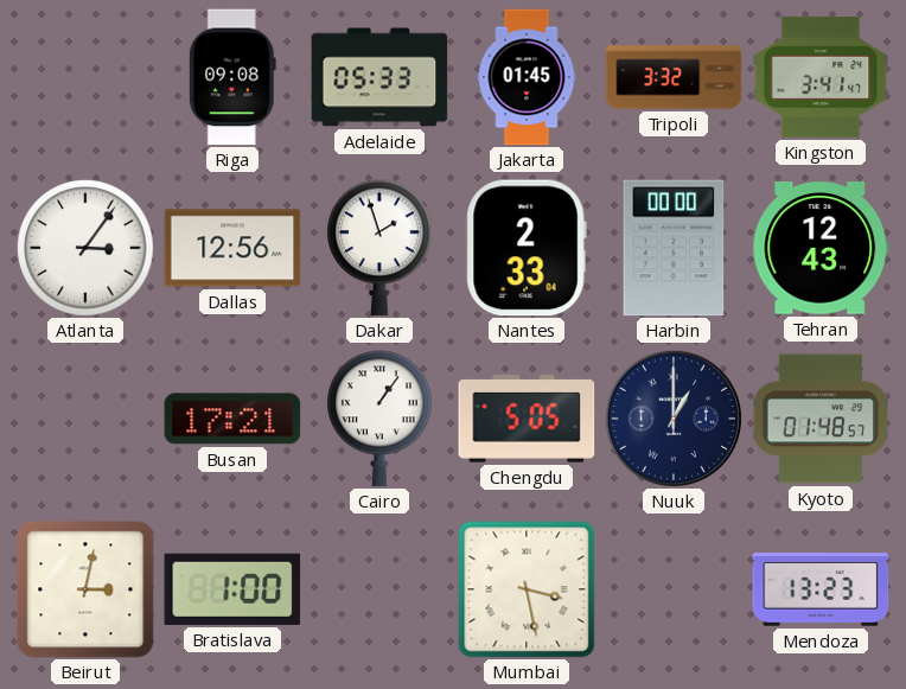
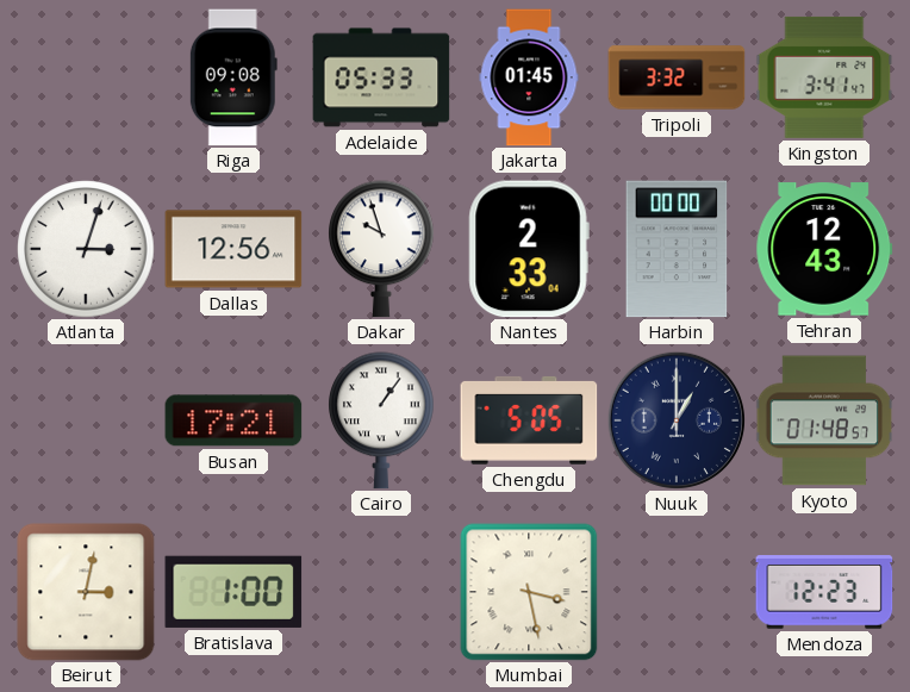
Atlanta: 3:06 -> 3:03
Dakar: 1:57 -> 9:57
Mendoza: 13:23 -> 12:23
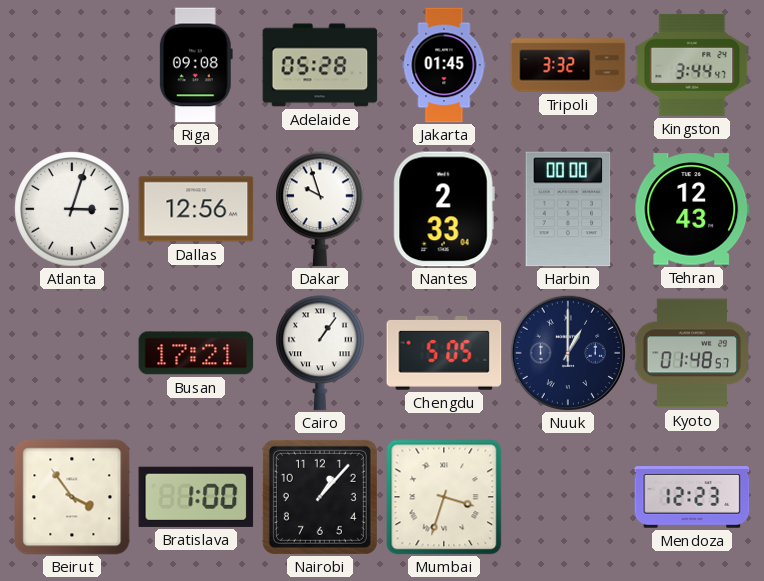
Adelaide: 05:33 -> 05:28
Kingston: 3:41 -> 3:44
Beirut: 3:02 -> 3:54
Nairobi: none -> 1:07
Mumbai: 3:28 -> 3:33
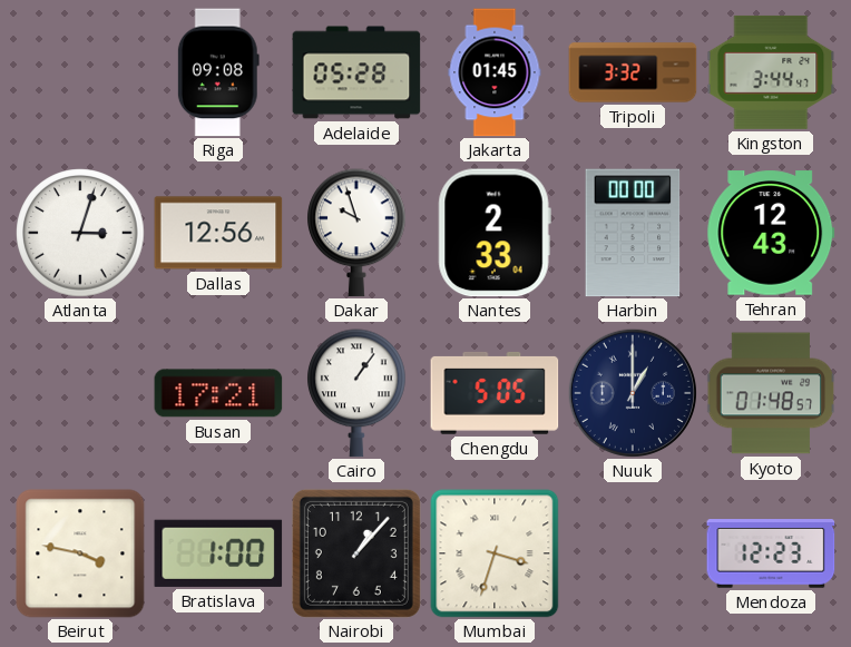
Beirut: 3:54 -> 3:47
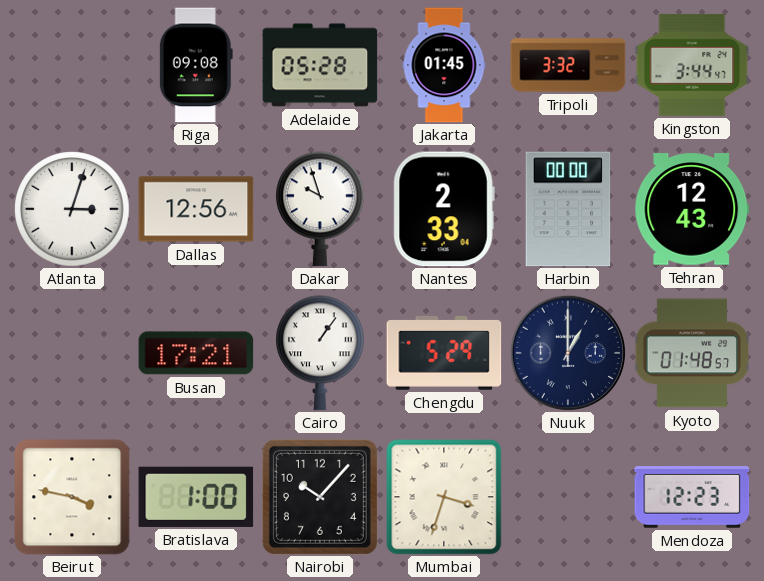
Chengdu: 5:05 -> 5:29
Nairobi: 1:07 -> 10:07
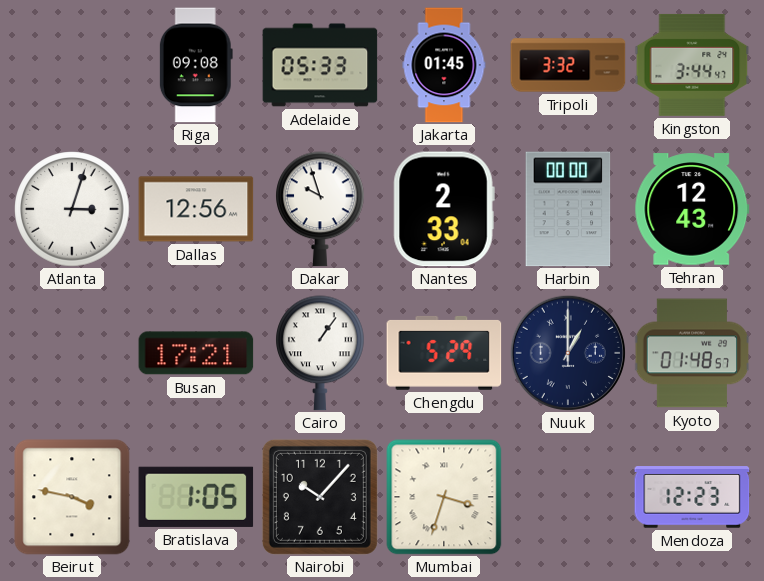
Adelaide: 05:28 -> 05:33
Bratislava: 1:00 -> 1:05
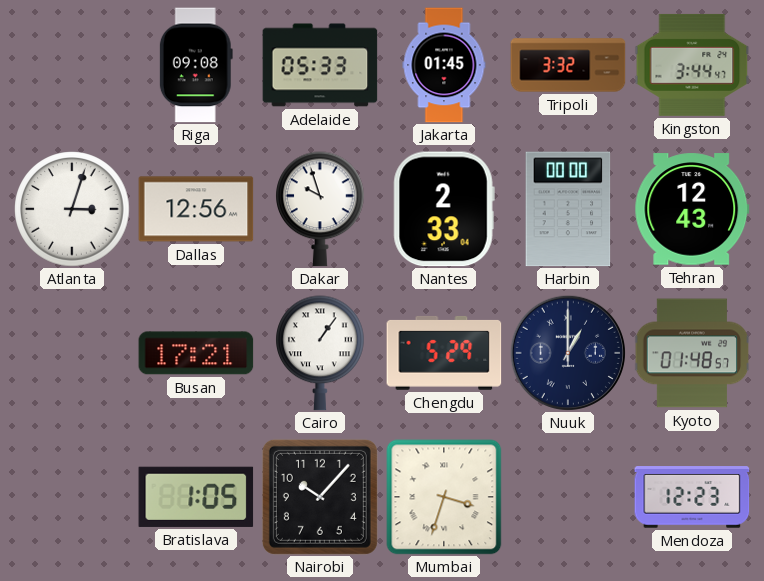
Beirut: 3:47 -> none
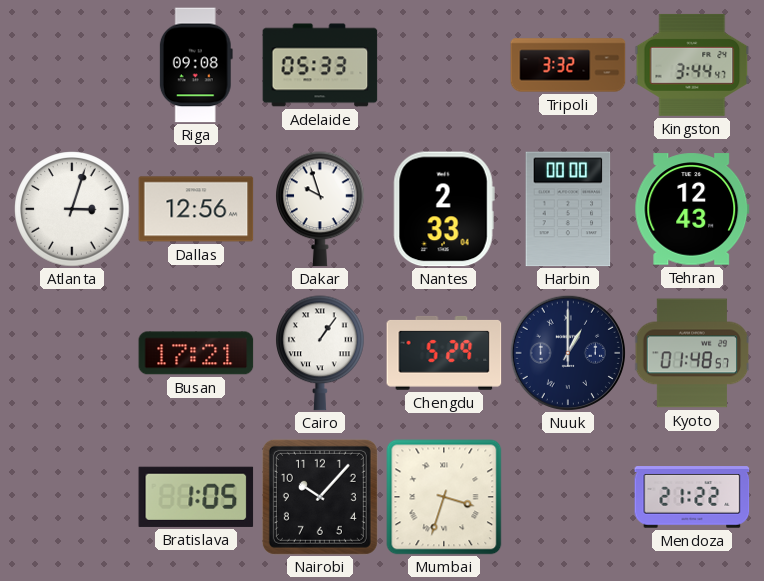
Jakarta: 01:45 -> none
Mendoza: 12:23 -> 21:22
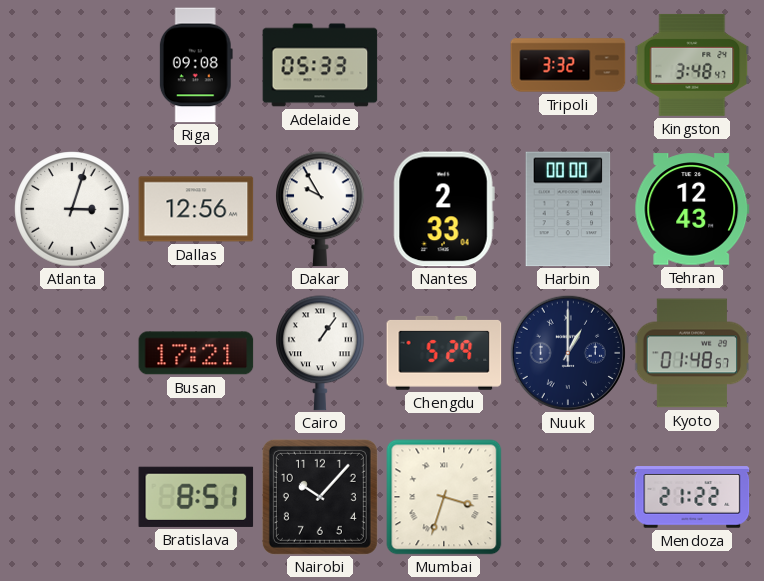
Kingston: 3:44 -> 3:48
Dakar: 9:57 -> 9:55
Bratislava: 1:05 -> 8:51
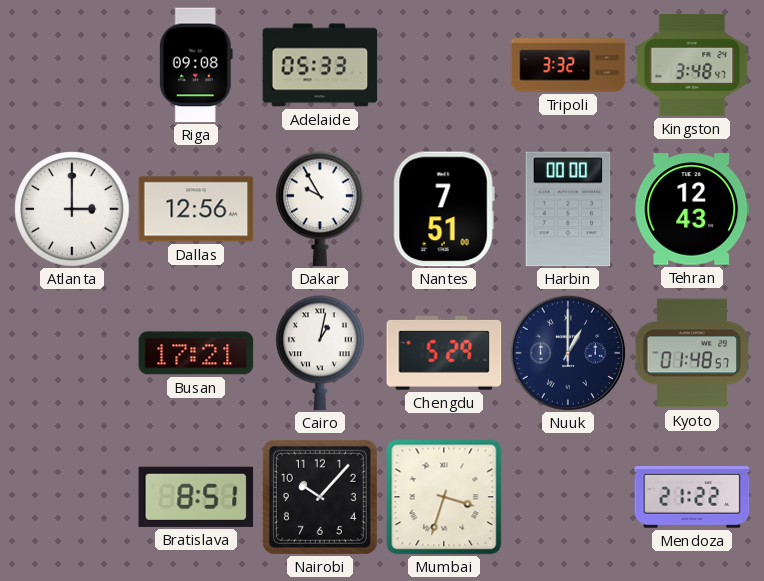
Atlanta: 3:03 -> 3:00
Nantes: 2:33 -> 7:51
Cairo: 1:06 -> 1:02
